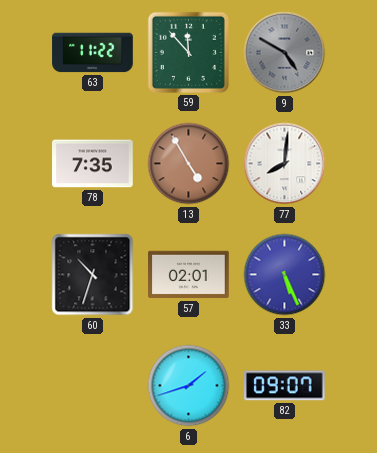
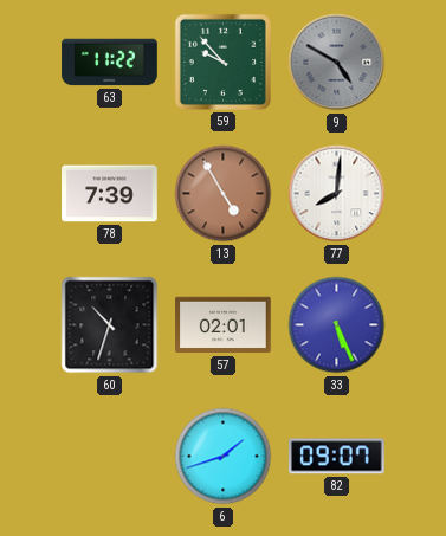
59: 11:53 -> 9:53
78: 7:35 -> 7:39
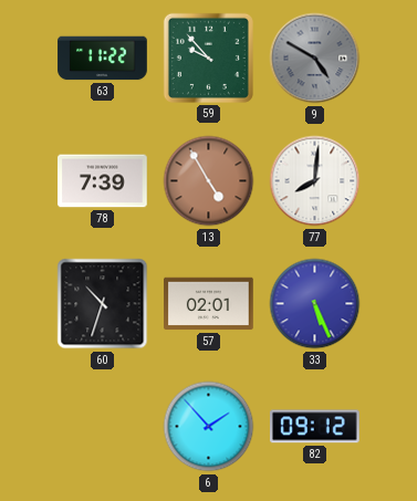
6: 1:42 -> 1:53
82: 09:07 -> 09:12
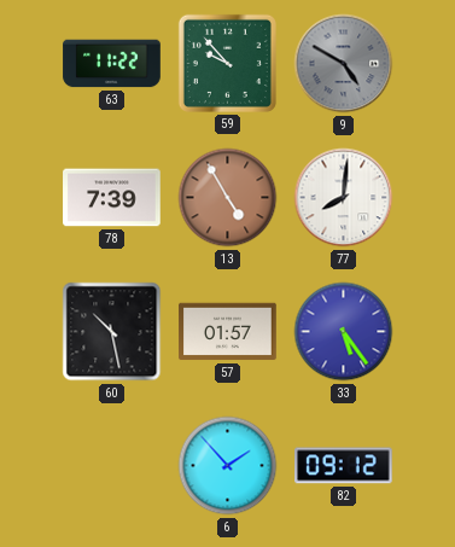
60: 10:33 -> 10:28
57: 02:01 -> 01:57
33: 5:26 -> 5:24
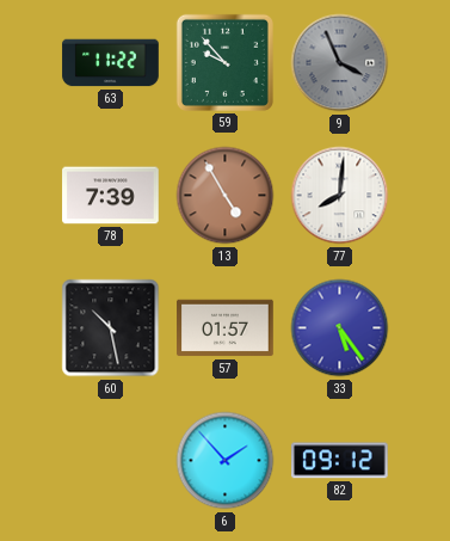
9: 4:50 -> 3:56
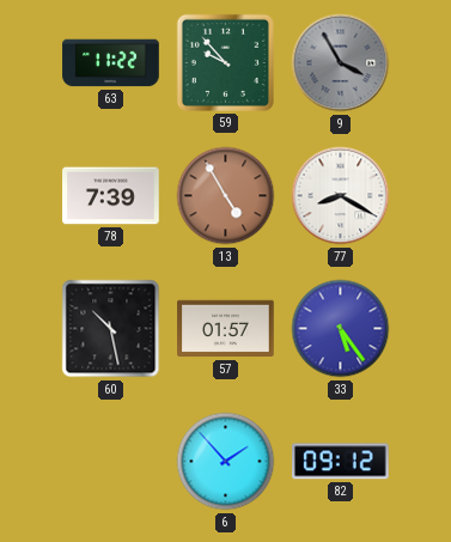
9: 3:56 -> 3:55
77: 8:01 -> 8:20
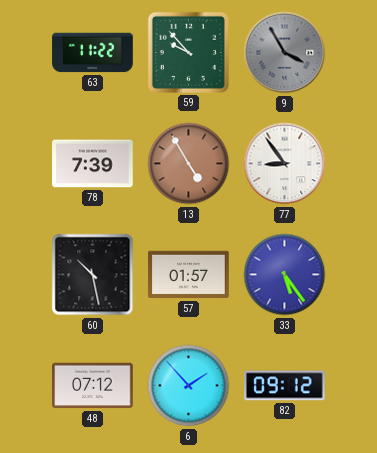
77: 8:20 -> 8:54
48: none -> 07:12
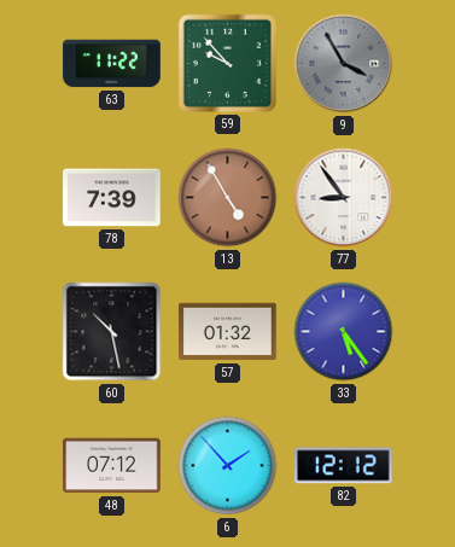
57: 01:57 -> 01:32
82: 09:12 -> 12:12
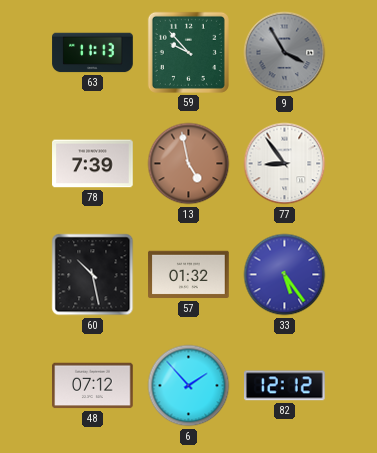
63: 11:22 -> 11:13
13: 4:55 -> 4:58
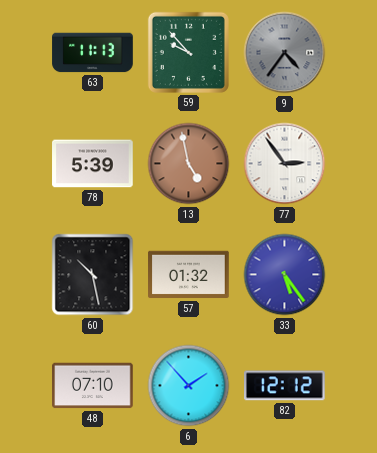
9: 3:55 -> 4:36
78: 7:39 -> 5:39
77: 8:54 -> 2:54
48: 07:12 -> 07:10
